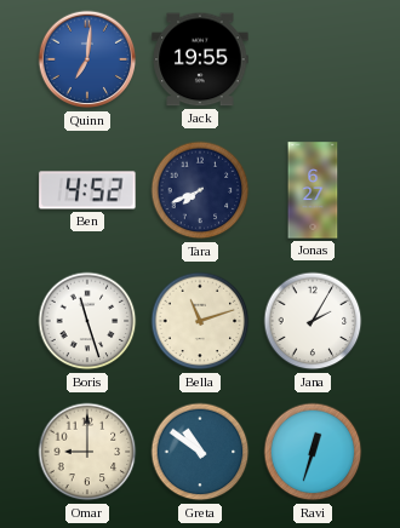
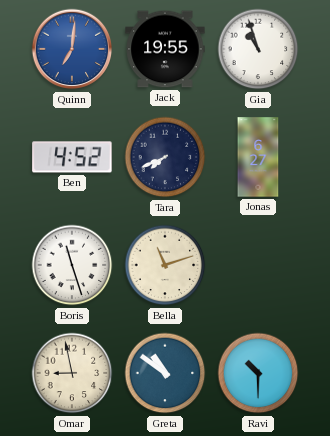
Gia: none -> 10:57
Jana: 2:05 -> none
Omar: 9:00 -> 8:58
Ravi: 12:33 -> 10:30
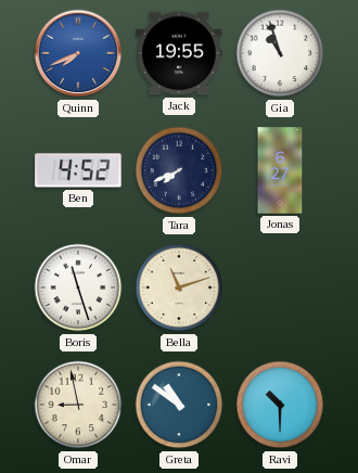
Quinn: 7:01 -> 7:41
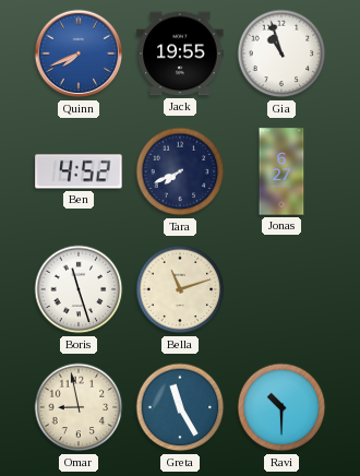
Greta: 10:51 -> 11:25
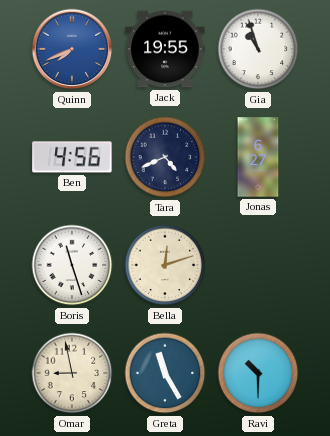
Ben: 4:52 -> 4:56
Tara: 7:41 -> 4:41
Bella: 11:12 -> 12:12
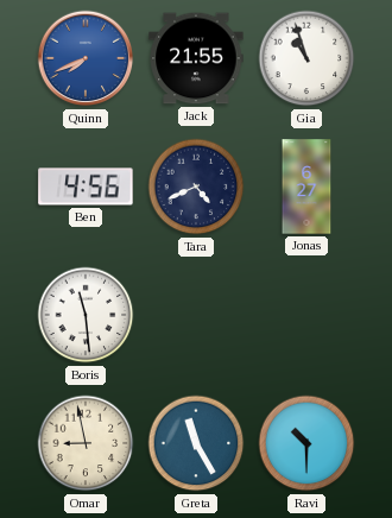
Jack: 19:55 -> 21:55
Boris: 11:27 -> 11:29
Bella: 12:12 -> none
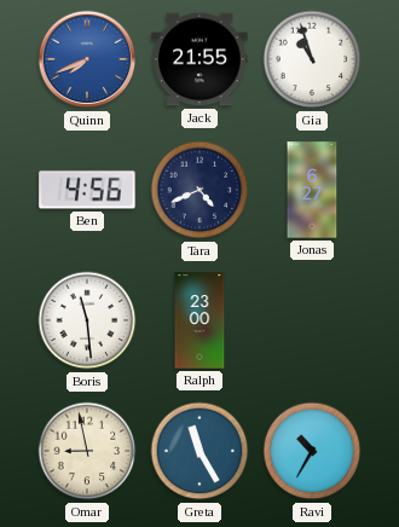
Ralph: none -> 23:00
Ravi: 10:30 -> 10:35
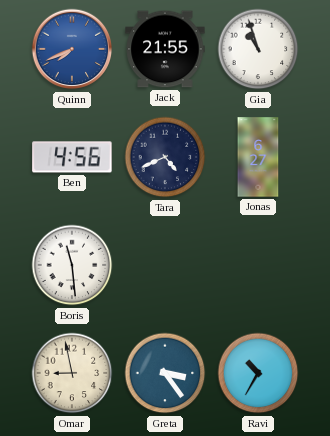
Ralph: 23:00 -> none
Greta: 11:25 -> 3:24
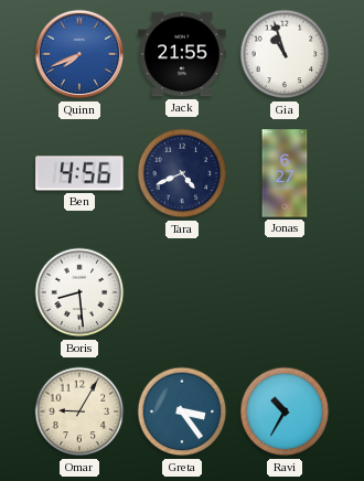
Boris: 11:29 -> 8:29
Omar: 8:58 -> 9:05
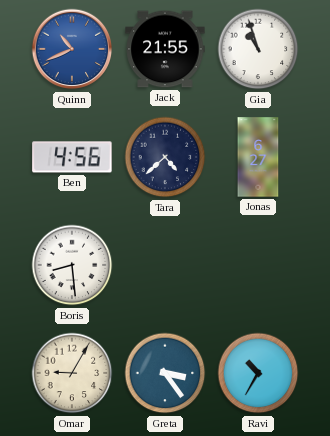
Quinn: 7:41 -> 10:41
Tara: 4:41 -> 4:38
